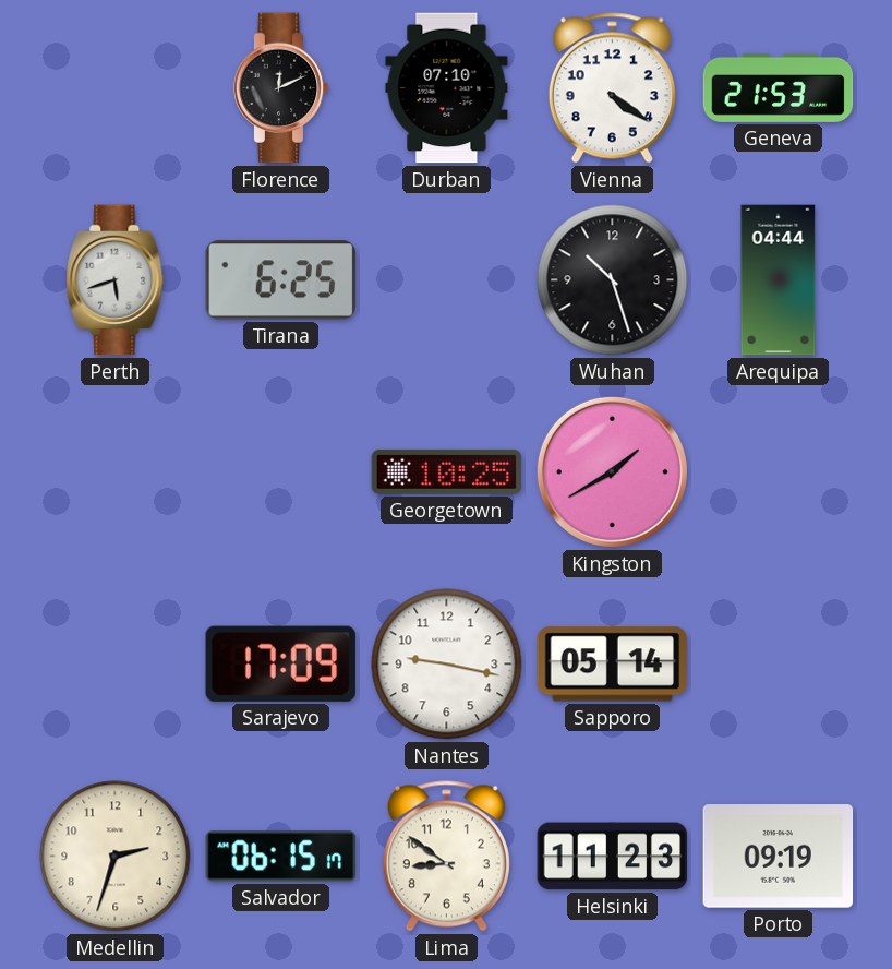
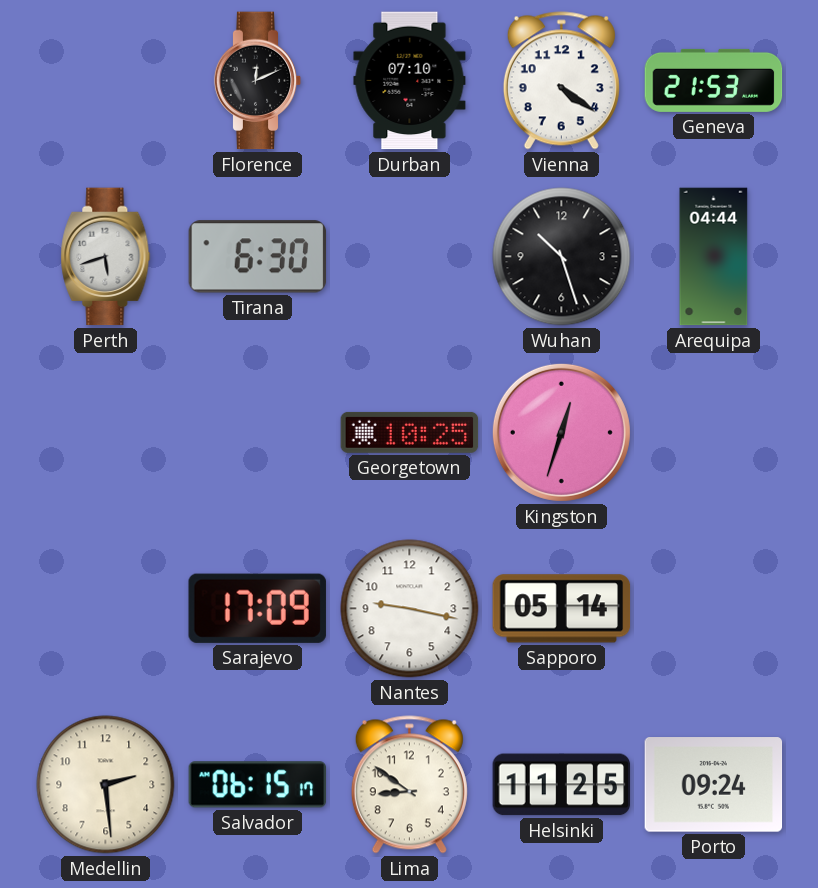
Tirana: 6:25 -> 6:30
Kingston: 1:40 -> 12:33
Medellin: 2:33 -> 2:29
Helsinki: 11:23 -> 11:25
Porto: 09:19 -> 09:24
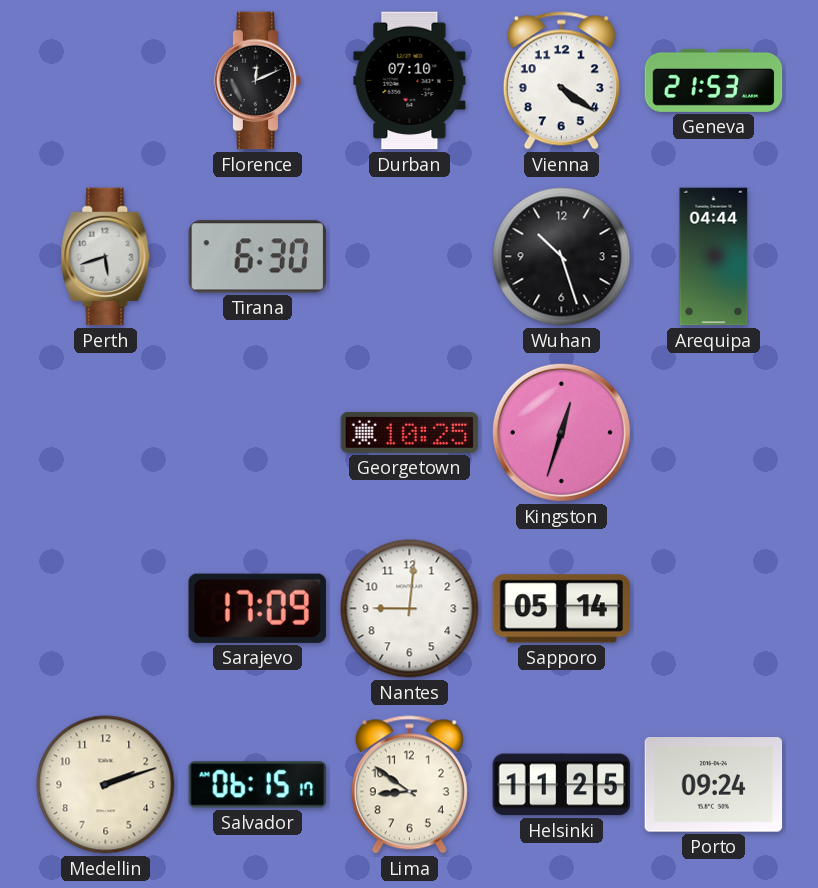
Nantes: 9:17 -> 9:01
Medellin: 2:29 -> 2:12
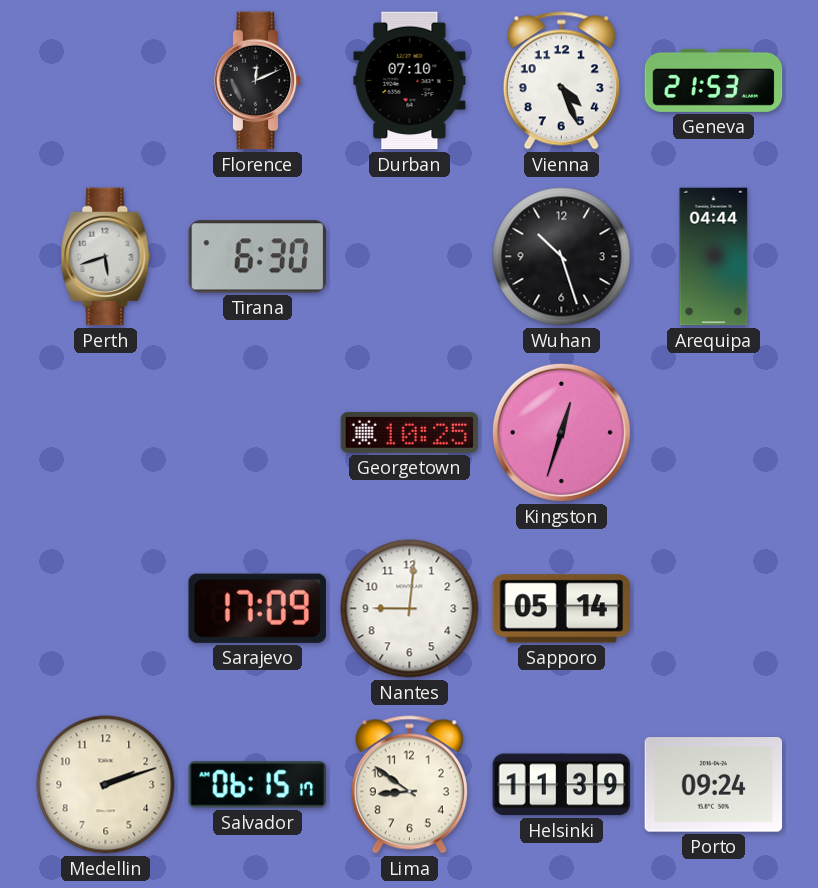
Vienna: 4:21 -> 4:26
Helsinki: 11:25 -> 11:39
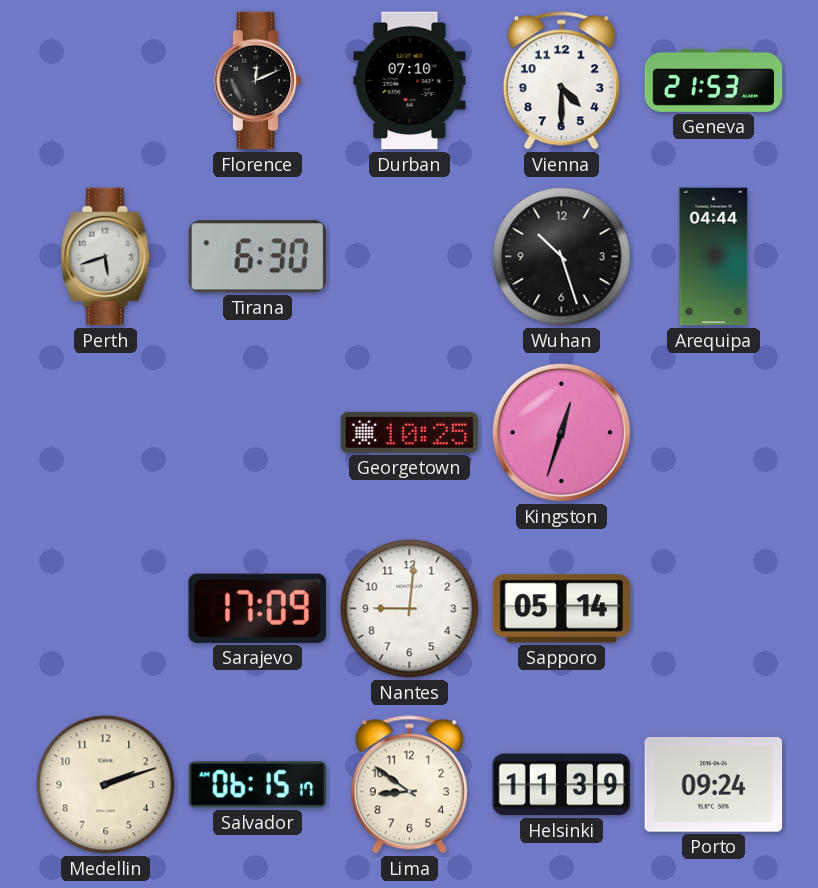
Vienna: 4:26 -> 4:30
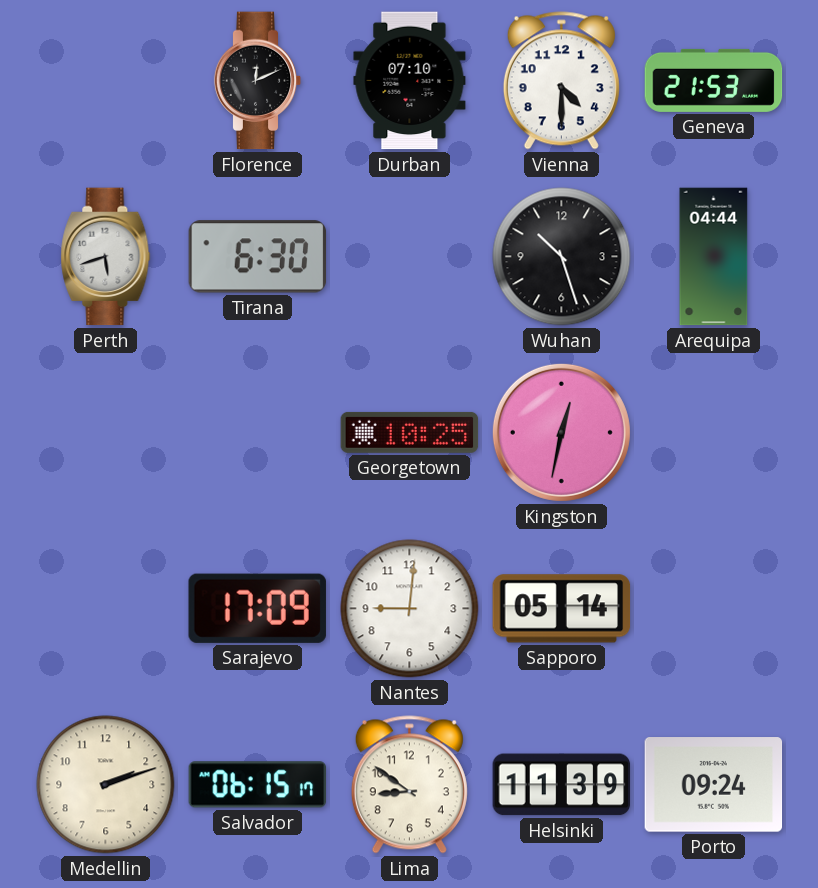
Kingston: 12:33 -> 12:32
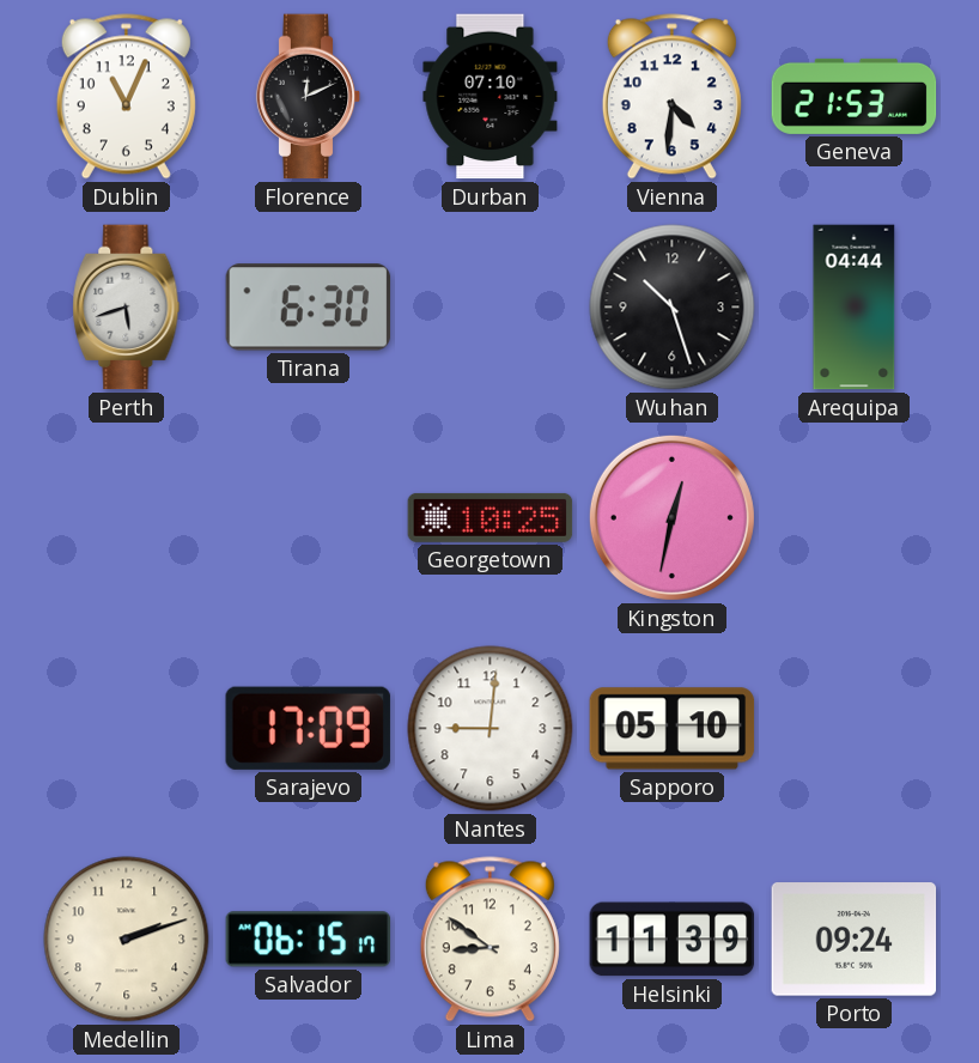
Dublin: none -> 11:04
Vienna: 4:30 -> 4:31
Sapporo: 05:14 -> 05:10
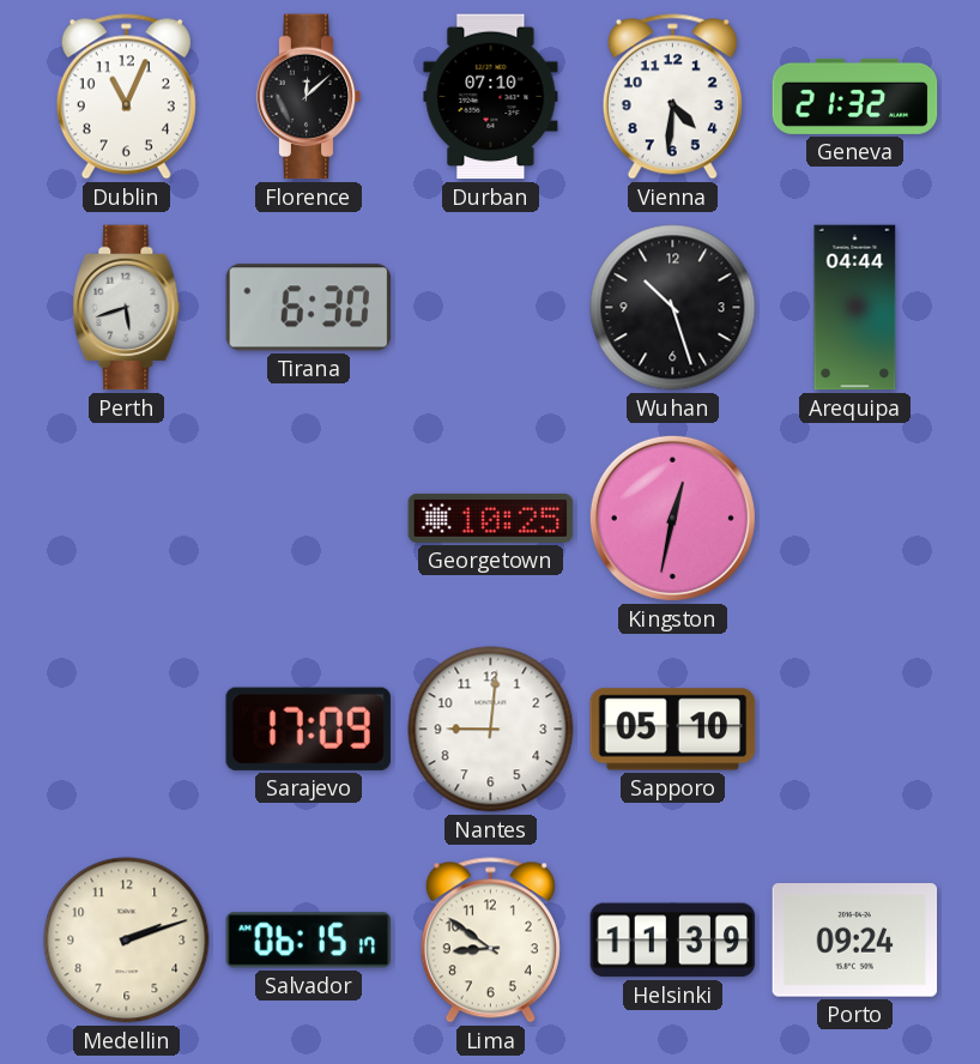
Florence: 12:11 -> 12:08
Geneva: 21:53 -> 21:32
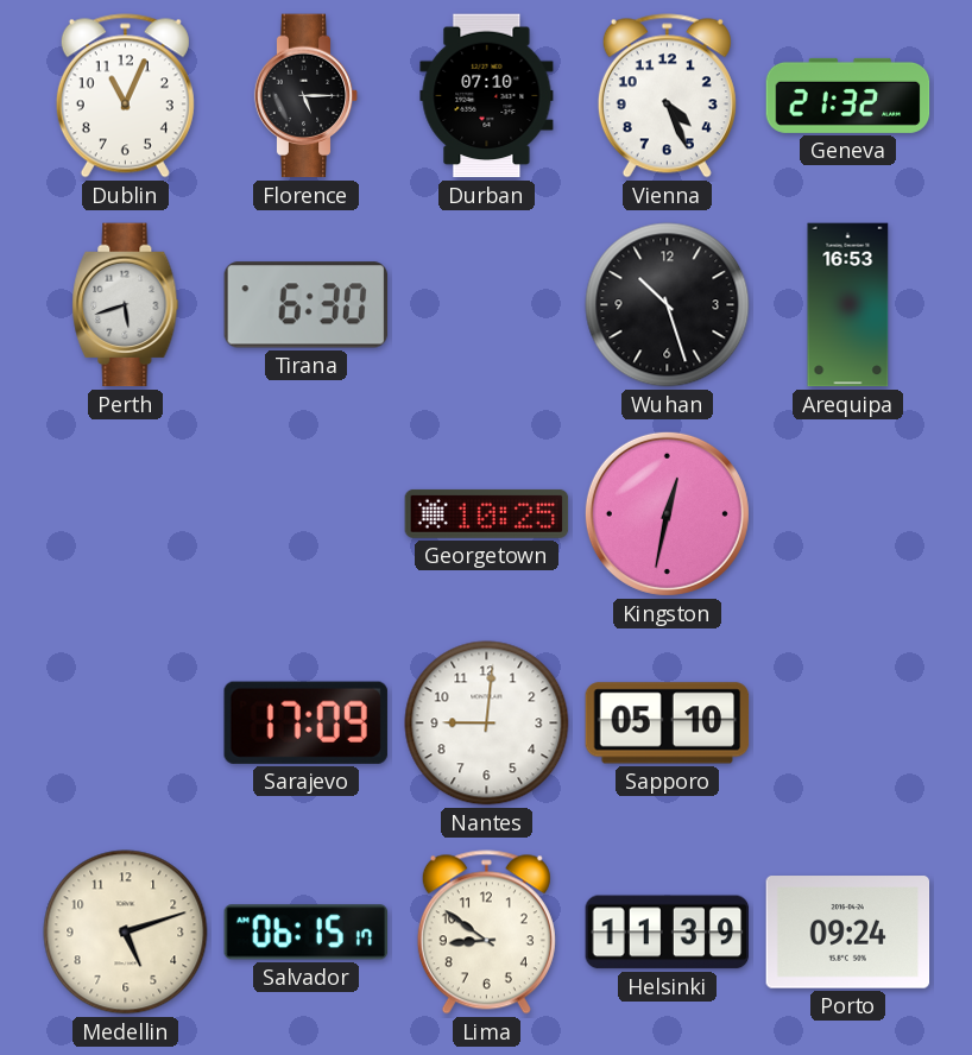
Florence: 12:08 -> 5:15
Vienna: 4:31 -> 4:26
Arequipa: 04:44 -> 16:53
Medellin: 2:12 -> 5:12
